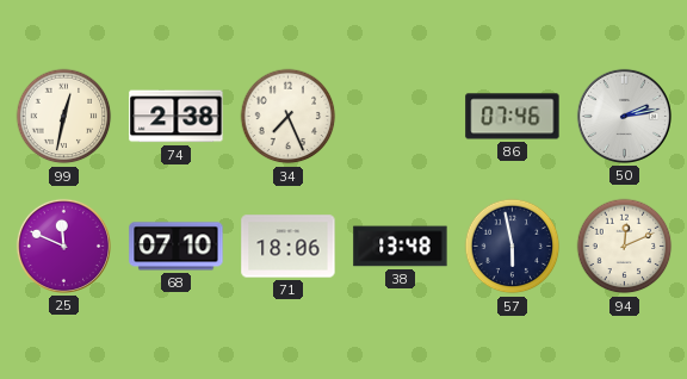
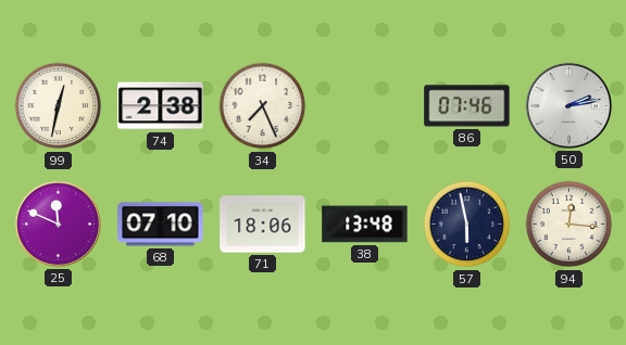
94: 12:11 -> 12:16
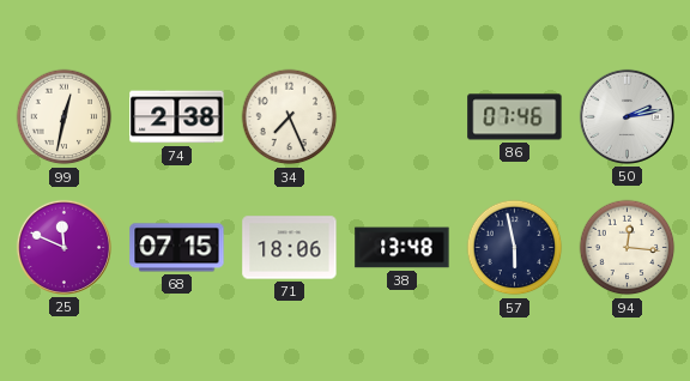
68: 07:10 -> 07:15
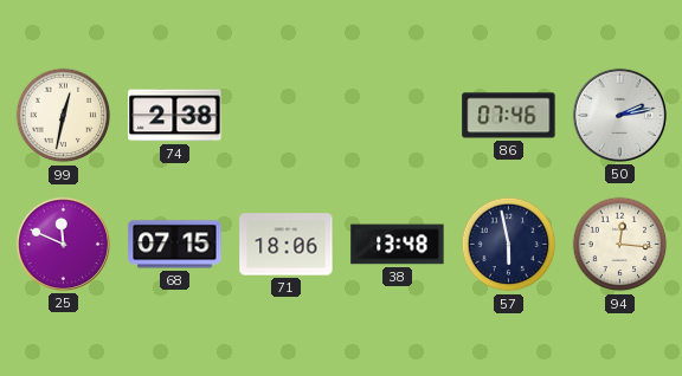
34: 7:26 -> none
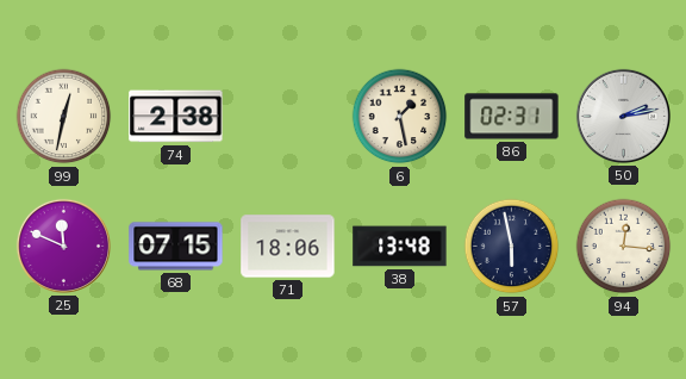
6: none -> 1:28
86: 07:46 -> 02:31
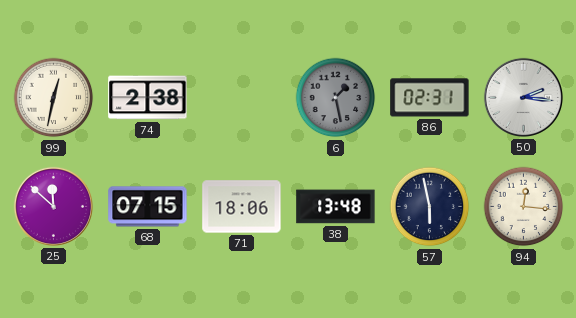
6 dial: cream -> grey
50: 2:13 -> 2:16
25: 11:49 -> 11:52
